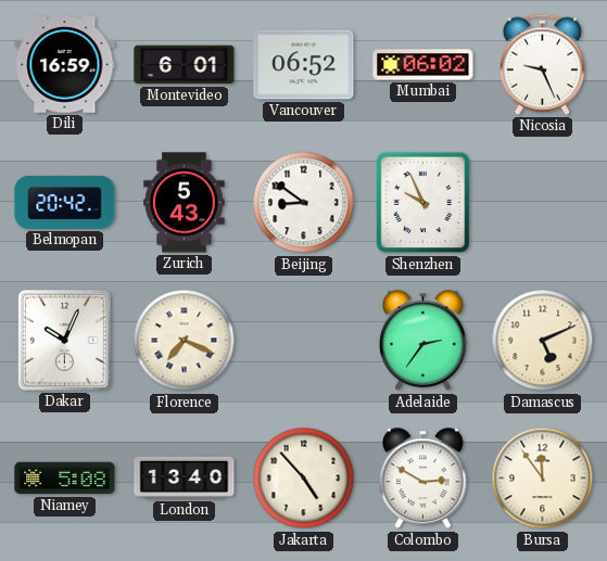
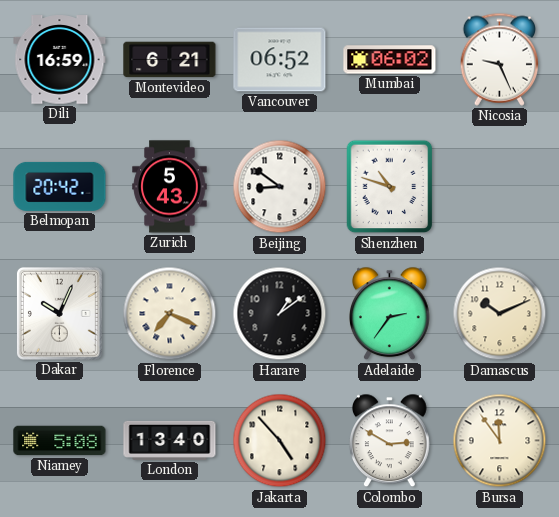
Montevideo: 6:01 -> 6:21
Shenzhen: 9:56 -> 10:48
Harare: none -> 1:09
Damascus: 5:11 -> 10:11
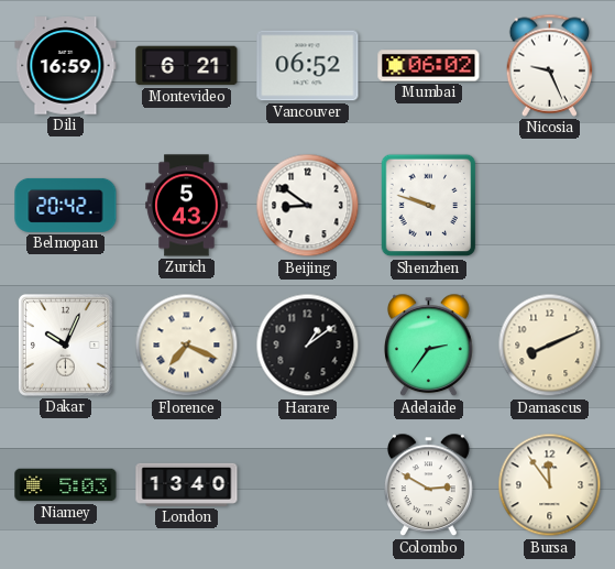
Shenzhen: 10:48 -> 9:48
Damascus: 10:11 -> 8:11
Niamey: 5:08 -> 5:03
Jakarta: 4:53 -> none
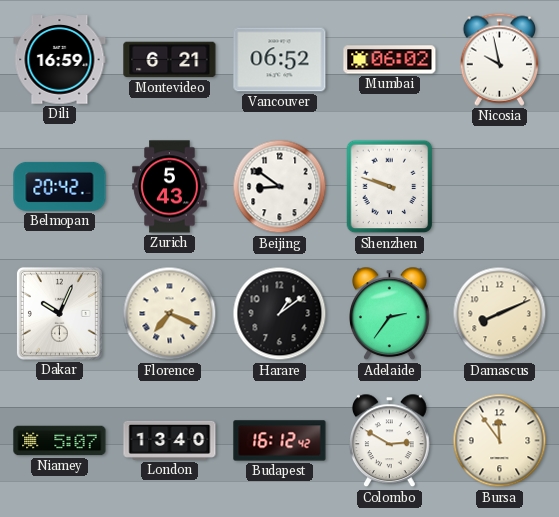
Nicosia: 9:26 -> 9:58
Niamey: 5:03 -> 5:07
Budapest: none -> 16:12
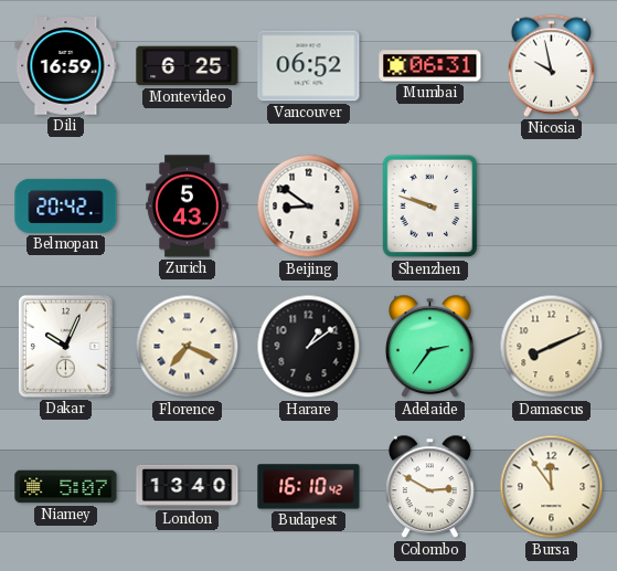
Montevideo: 6:21 -> 6:25
Mumbai: 06:02 -> 06:31
Budapest: 16:12 -> 16:10
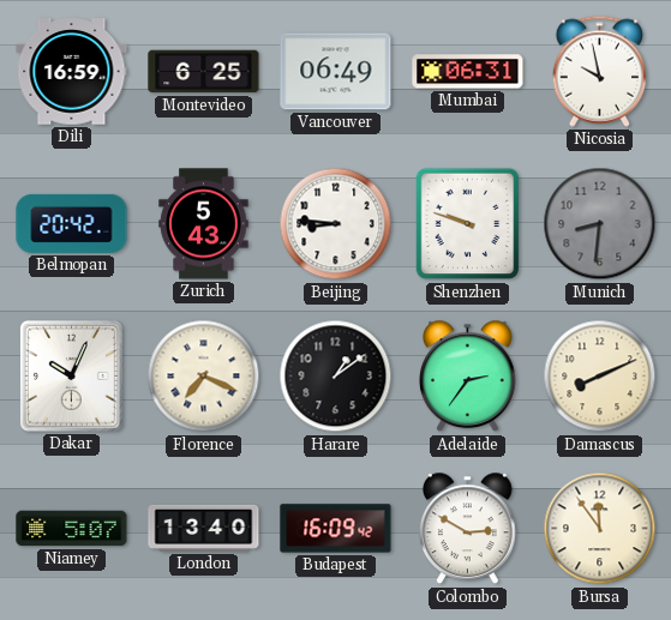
Vancouver: 06:52 -> 06:49
Beijing: 8:51 -> 8:46
Munich: none -> 8:31
Budapest: 16:10 -> 16:09
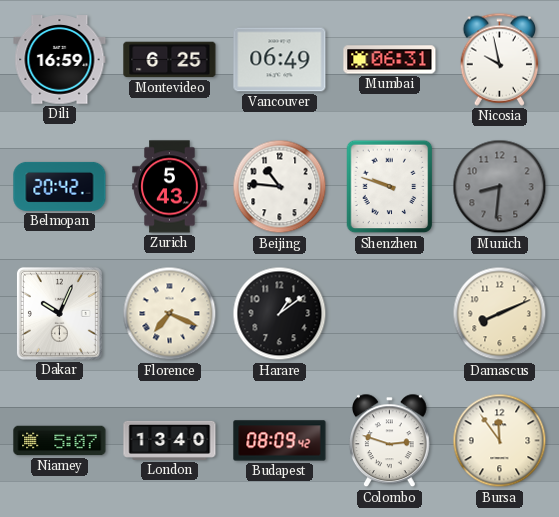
Beijing: 8:46 -> 10:46
Adelaide: 2:36 -> none
Budapest: 16:09 -> 08:09
Colombo: 2:50 -> 2:48
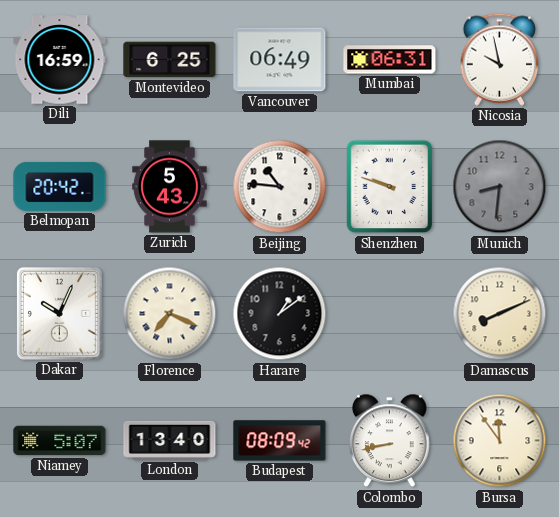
Colombo: 2:48 -> 8:43
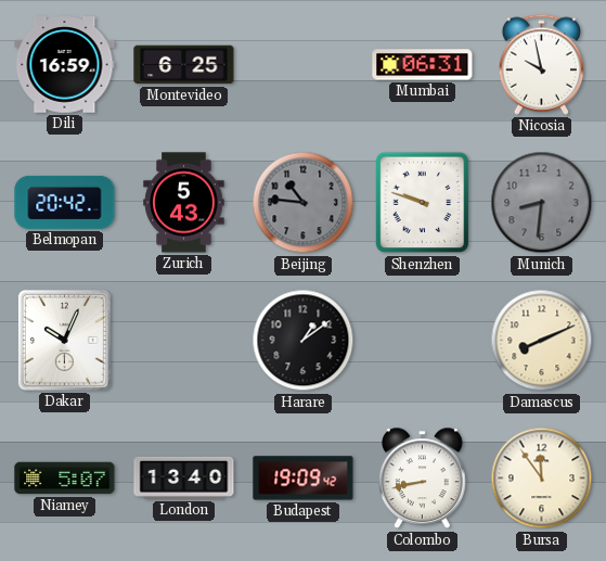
Vancouver: 06:49 -> none
Beijing dial: white -> grey
Florence: 7:19 -> none
Budapest: 08:09 -> 19:09
